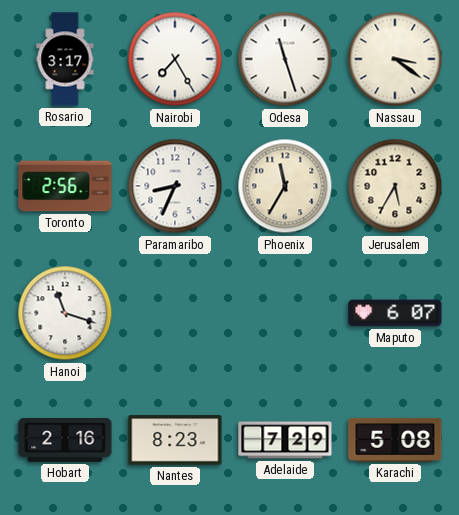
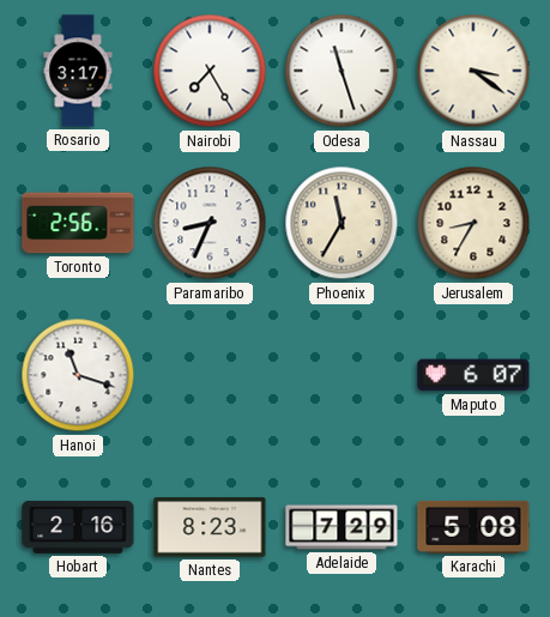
Jerusalem: 5:35 -> 8:35
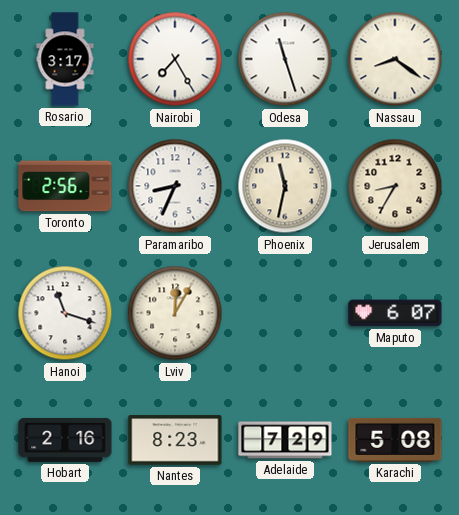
Nassau: 3:21 -> 8:21
Phoenix: 11:35 -> 11:32
Lviv: none -> 12:05
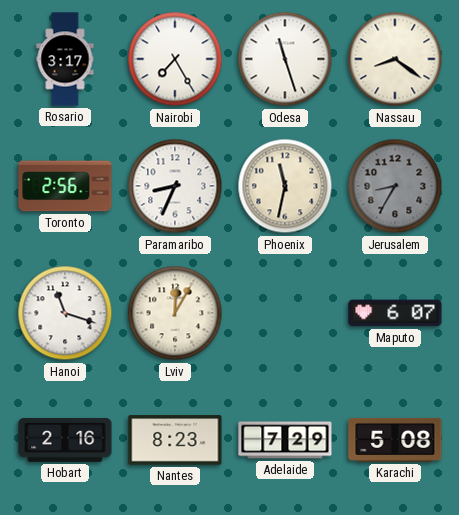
Jerusalem dial: cream -> grey
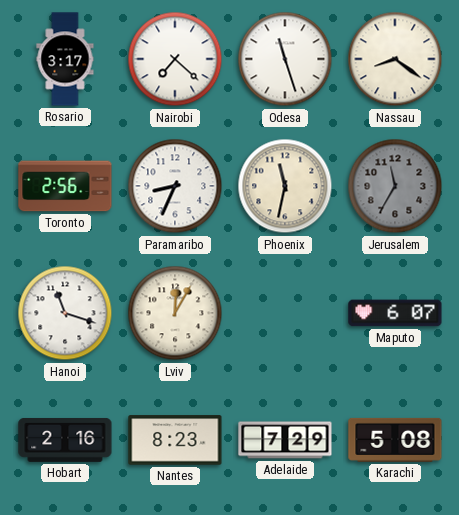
Nairobi: 7:25 -> 7:22
Jerusalem: 8:35 -> 11:35
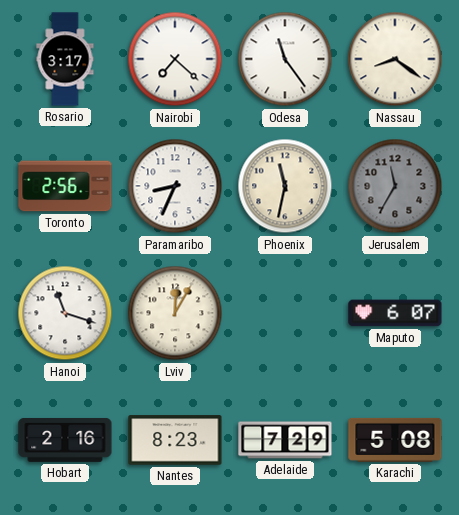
Odesa: 11:27 -> 11:24
